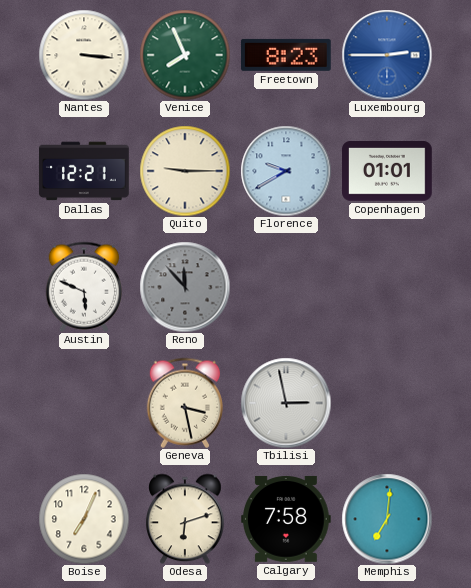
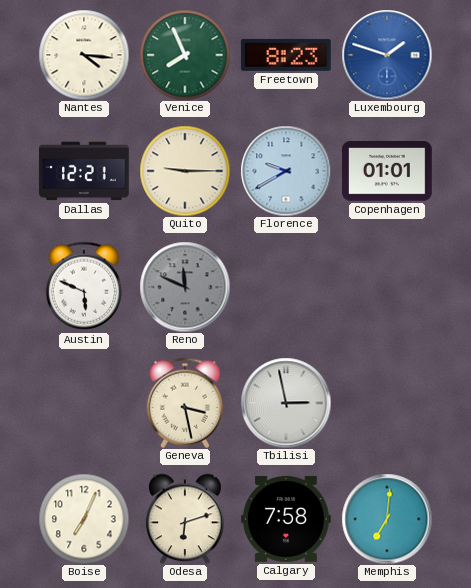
Nantes: 3:16 -> 4:16
Luxembourg: 2:45 -> 1:48
Reno: 11:53 -> 11:49
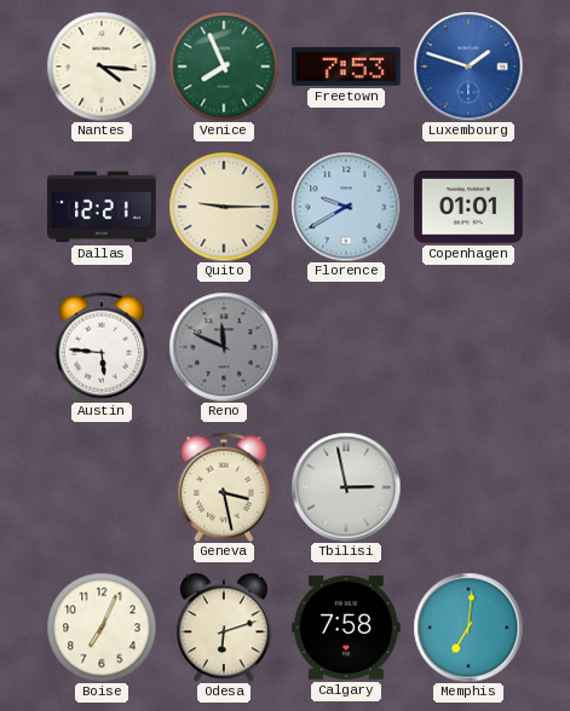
Freetown: 8:23 -> 7:53
Austin: 5:49 -> 5:46
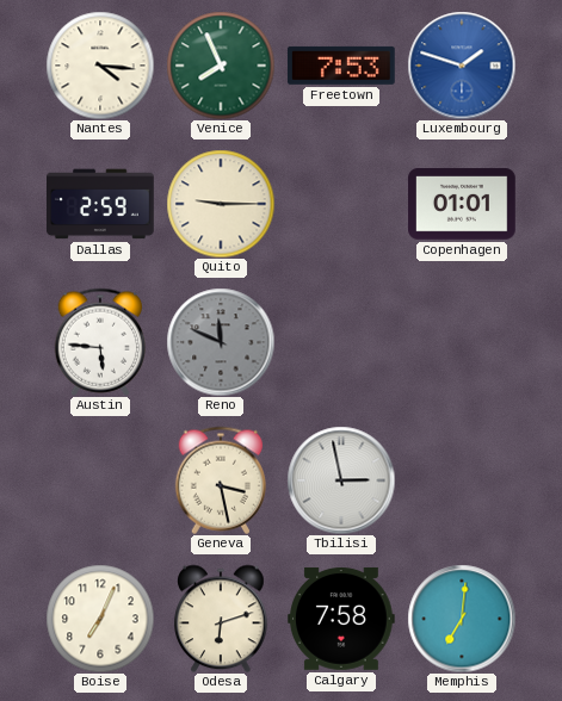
Dallas: 12:21 -> 2:59
Florence: 9:40 -> none
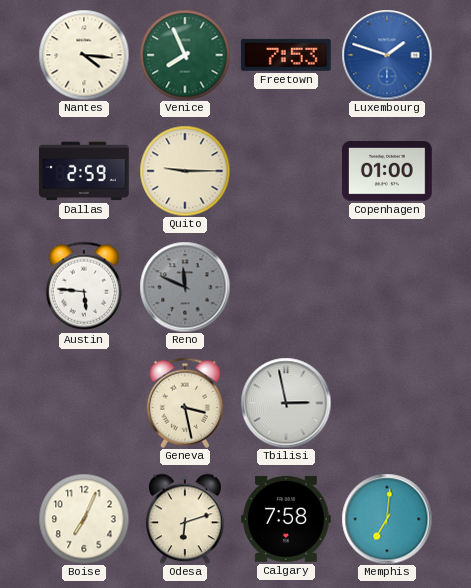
Copenhagen: 01:01 -> 01:00
